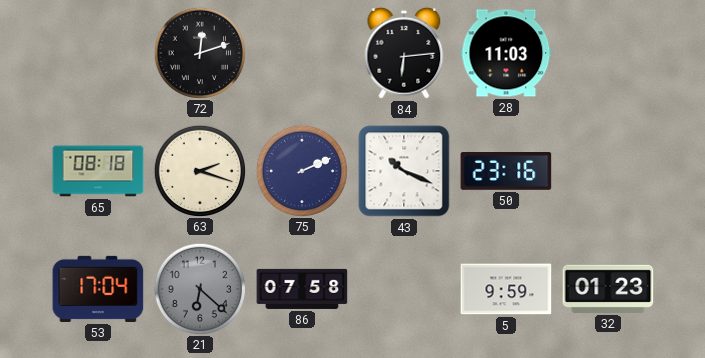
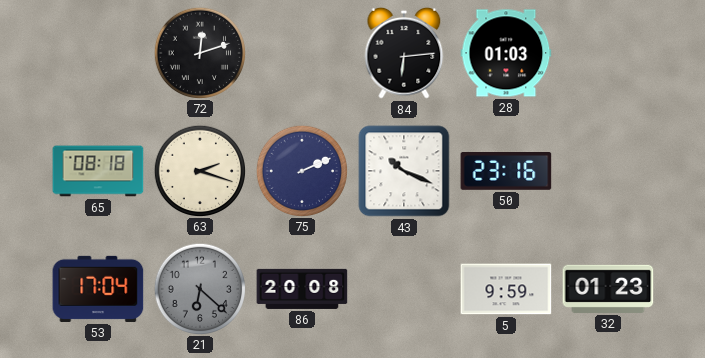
28: 11:03 -> 01:03
86: 07:58 -> 20:08
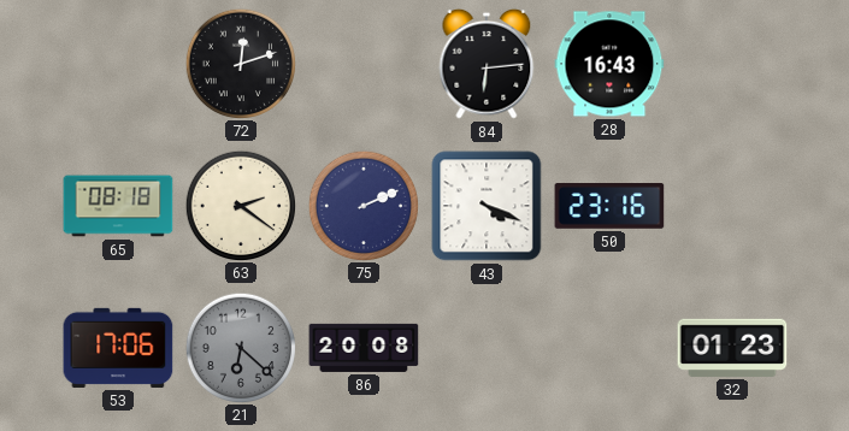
28: 01:03 -> 16:43
63: 2:18 -> 2:21
43: 10:19 -> 4:19
53: 17:04 -> 17:06
5: 9:59 -> none
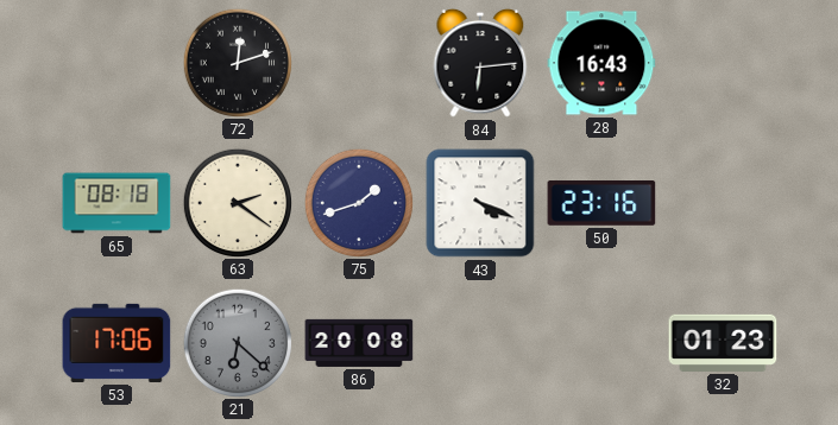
75: 2:11 -> 1:42
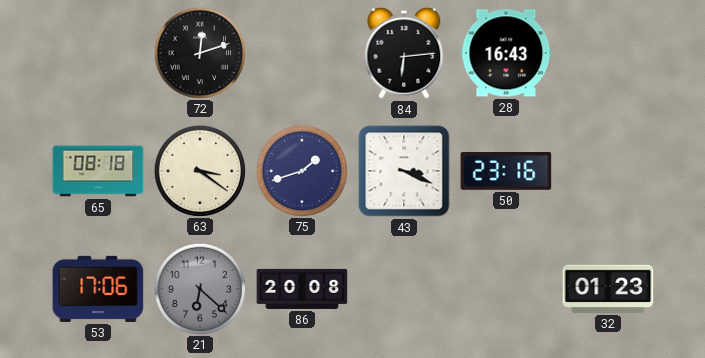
63: 2:21 -> 3:21
43: 4:19 -> 3:19
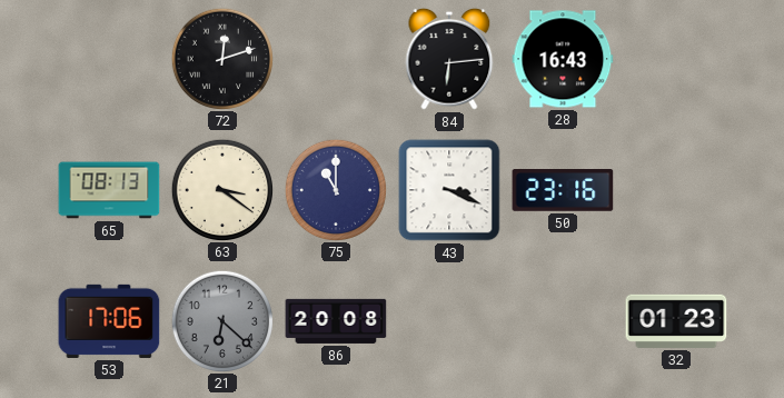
65: 08:18 -> 08:13
75: 1:42 -> 11:00
